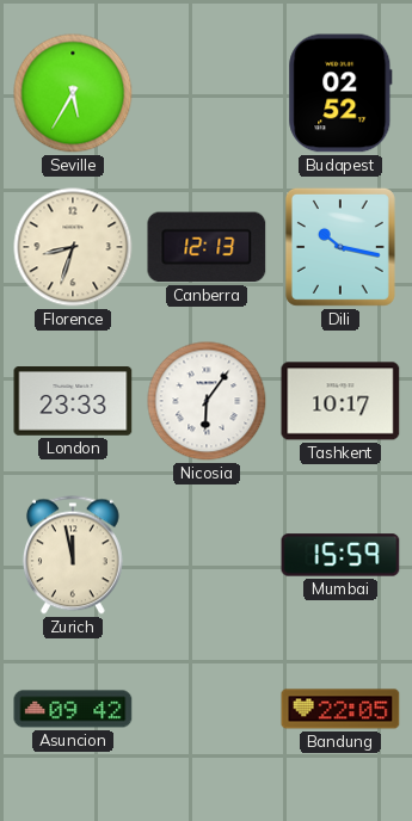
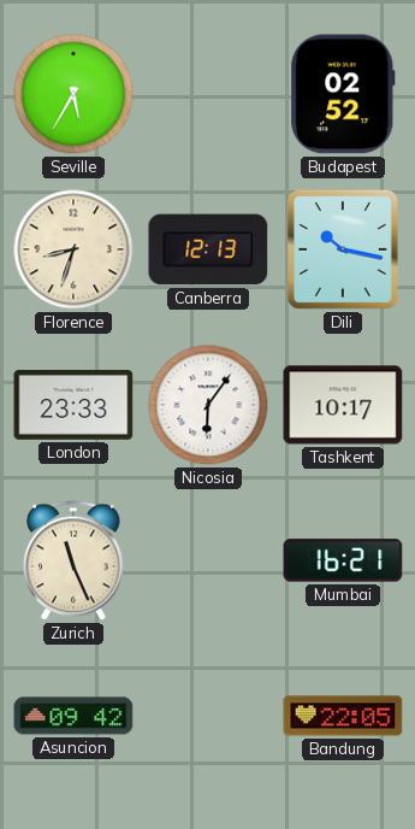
Zurich: 11:58 -> 11:26
Mumbai: 15:59 -> 16:21
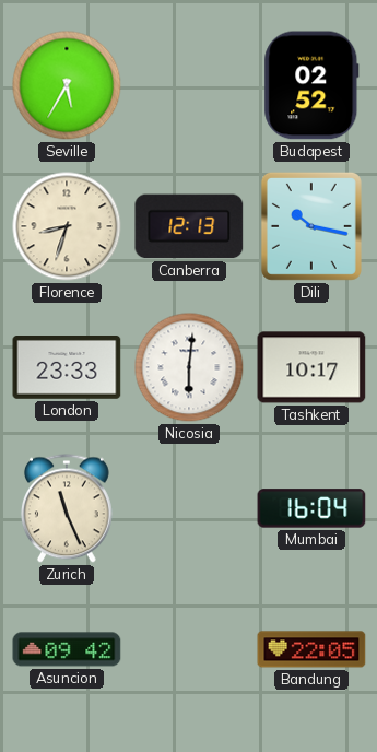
Nicosia: 6:06 -> 6:01
Mumbai: 16:21 -> 16:04
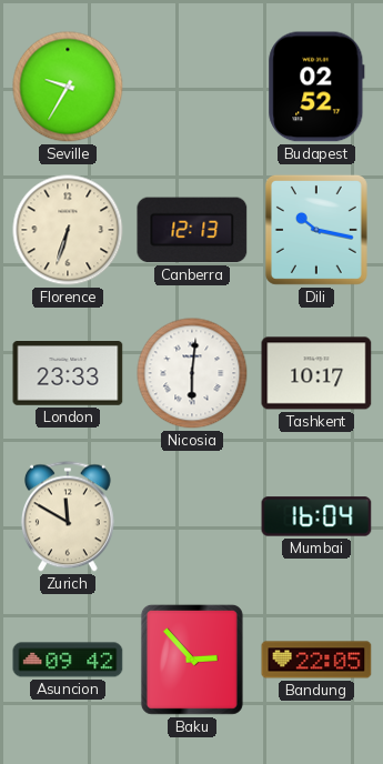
Seville: 5:35 -> 9:35
Florence: 8:33 -> 6:33
Zurich: 11:26 -> 11:50
Baku: none -> 2:53
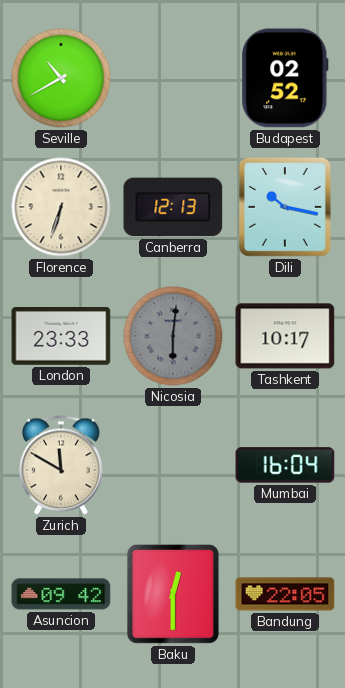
Seville: 9:35 -> 10:40
Nicosia dial: white -> grey
Baku: 2:53 -> 12:30
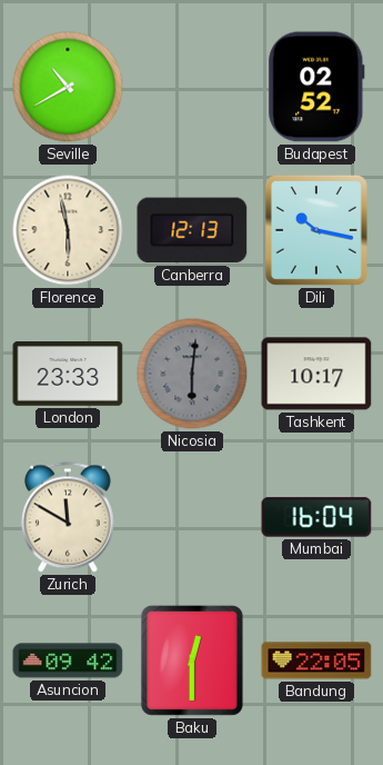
Florence: 6:33 -> 5:58
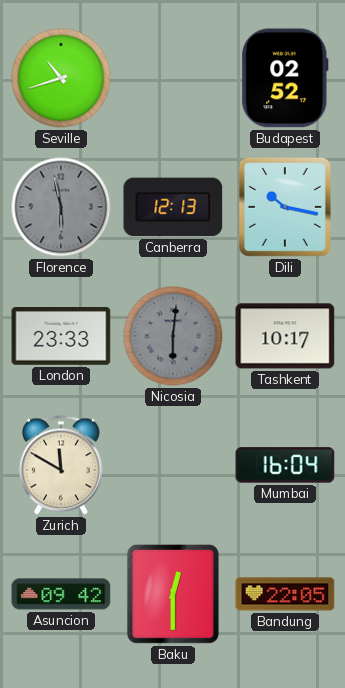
Seville: 10:40 -> 10:42
Florence dial: cream -> grey
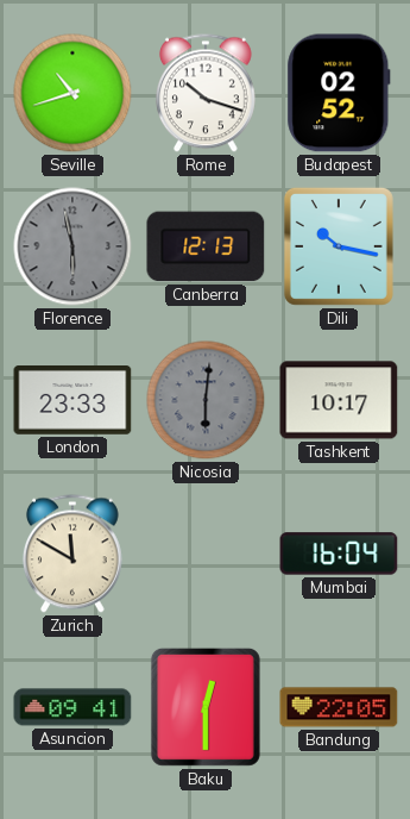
Rome: none -> 10:18
Asuncion: 09:42 -> 09:41
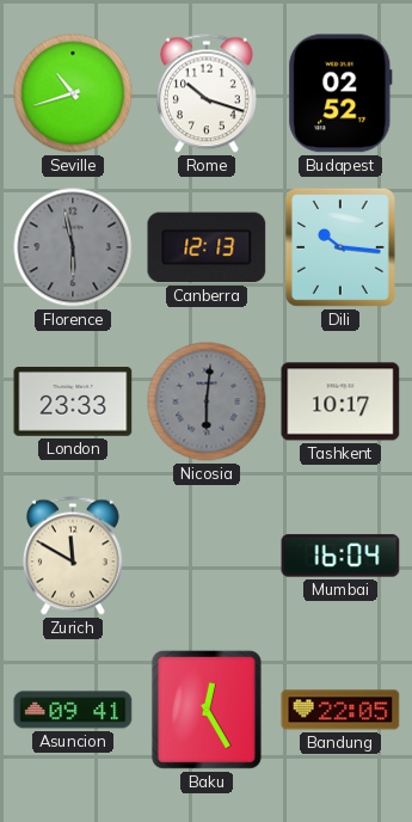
Dili: 10:17 -> 10:16
Baku: 12:30 -> 12:25
